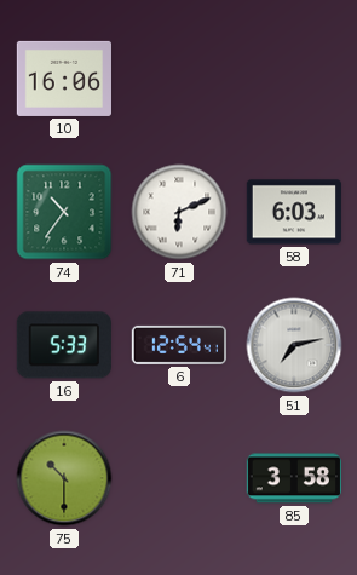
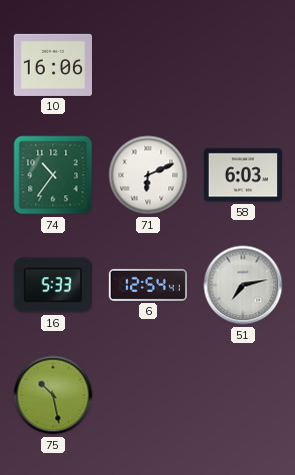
75: 10:30 -> 10:28
85: 3:58 -> none
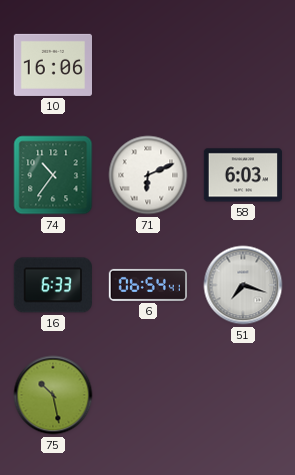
16: 5:33 -> 6:33
6: 12:54 -> 06:54
51: 7:13 -> 7:18
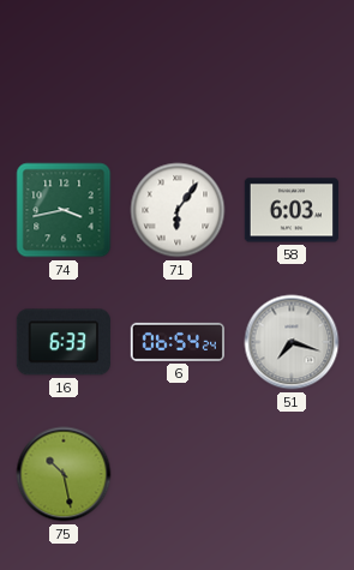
10: 16:06 -> none
74: 10:36 -> 3:43
71: 6:11 -> 6:06
6: 06:54:41 -> 06:54:24
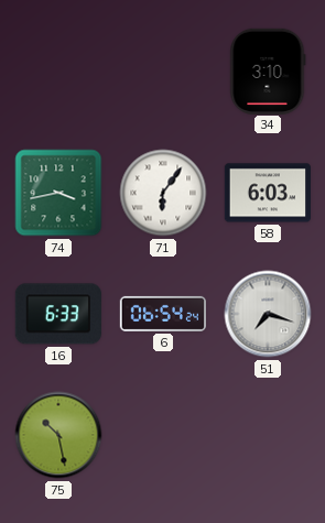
34: none -> 3:10
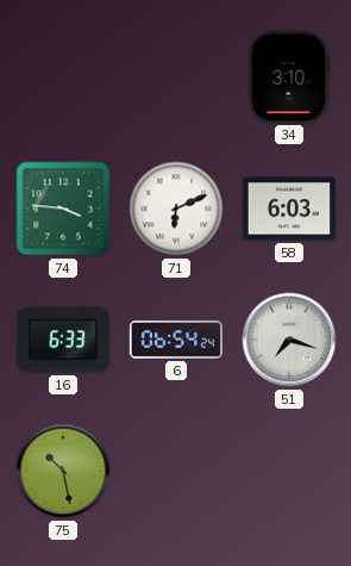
74: 3:43 -> 3:46
71: 6:06 -> 6:11
